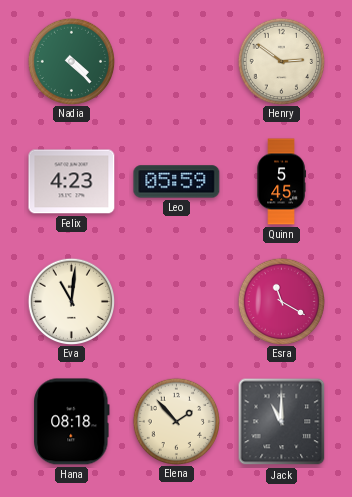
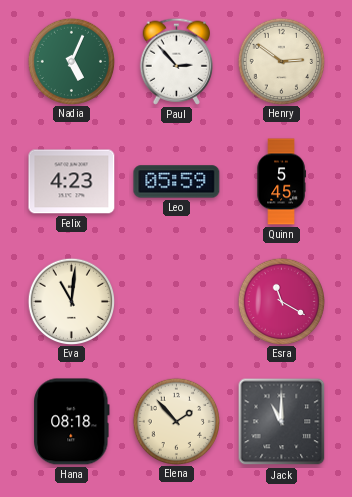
Nadia: 4:23 -> 5:04
Paul: none -> 2:53
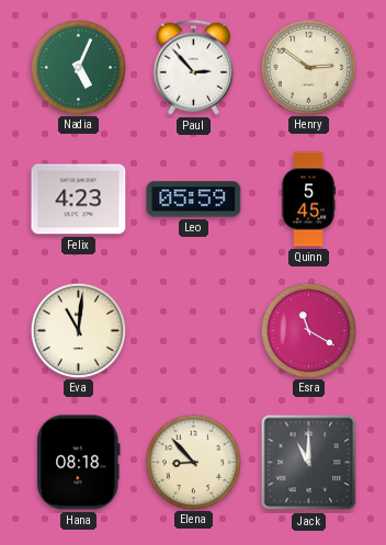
Elena: 1:53 -> 8:53
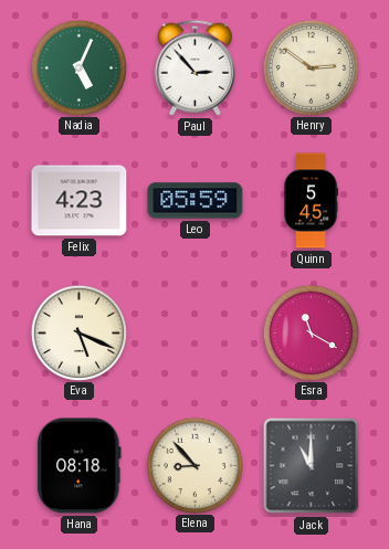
Eva: 11:01 -> 5:19
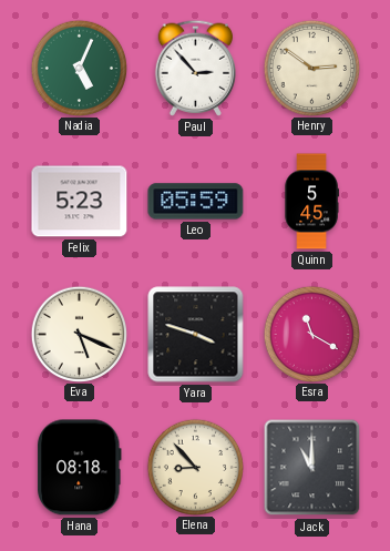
Felix: 4:23 -> 5:23
Yara: none -> 3:48
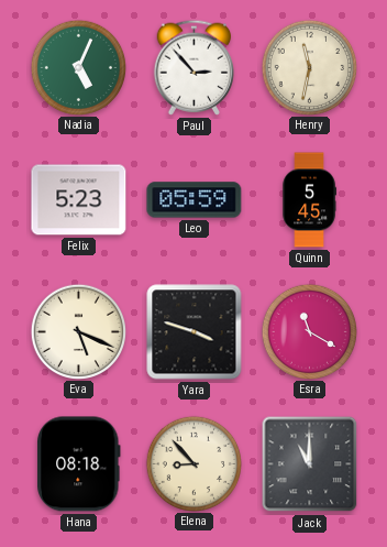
Henry: 2:51 -> 11:32
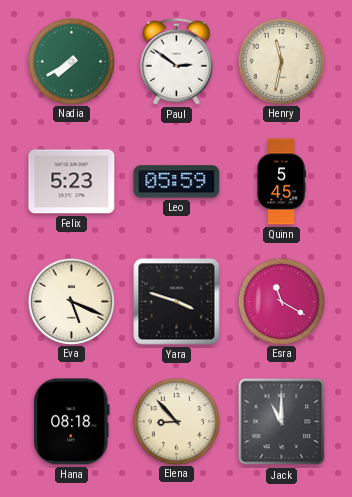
Nadia: 5:04 -> 7:40
Paul: 2:53 -> 2:51
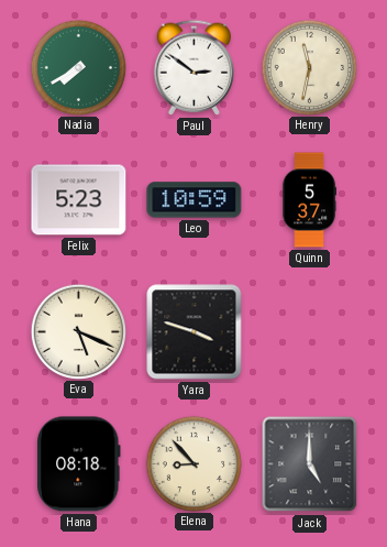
Leo: 05:59 -> 10:59
Quinn: 5:45 -> 5:37
Esra: 11:20 -> none
Jack: 11:00 -> 5:00
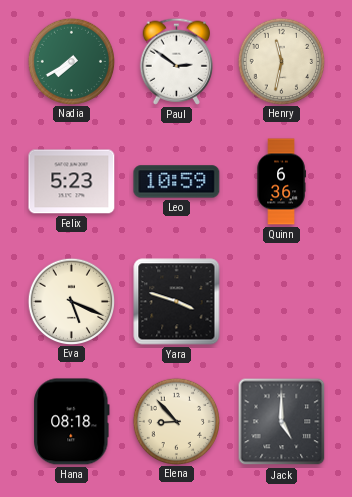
Quinn: 5:37 -> 6:36
